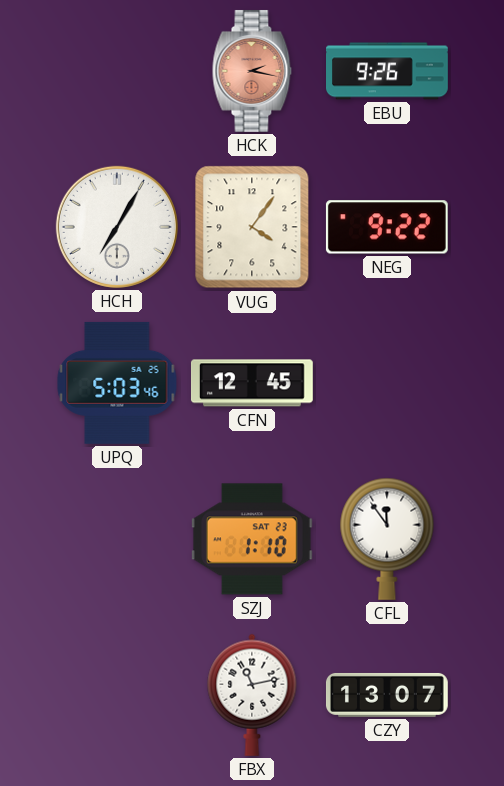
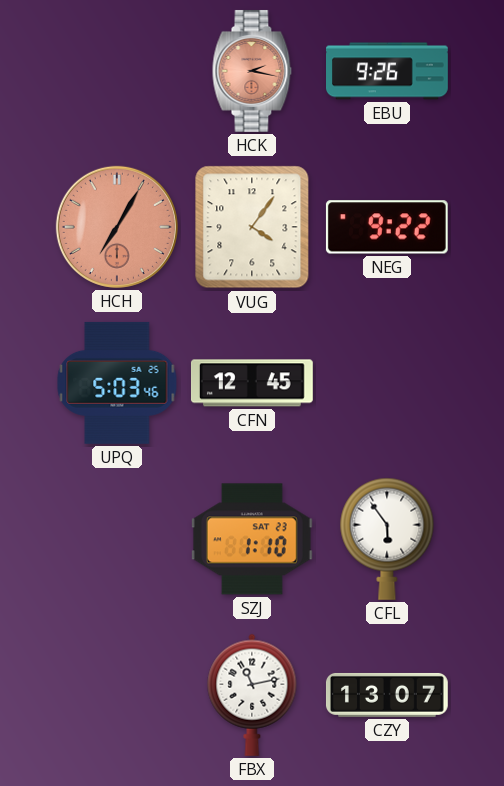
HCH dial: white -> salmon
CFL: 11:54 -> 5:54
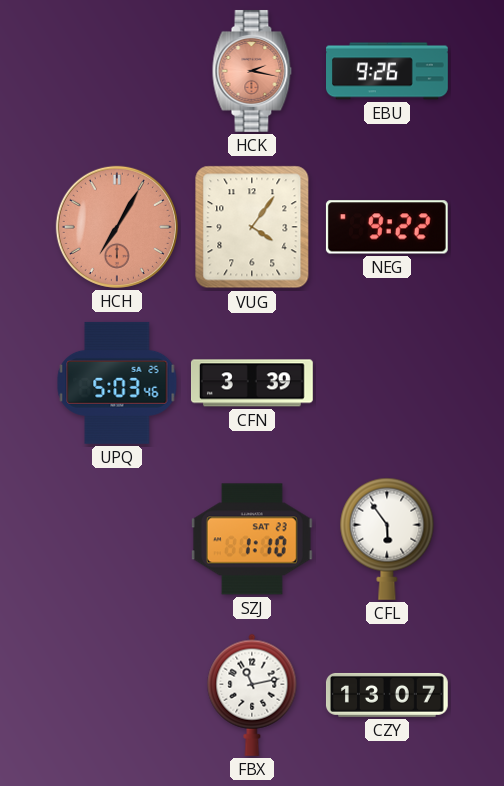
CFN: 12:45 -> 3:39
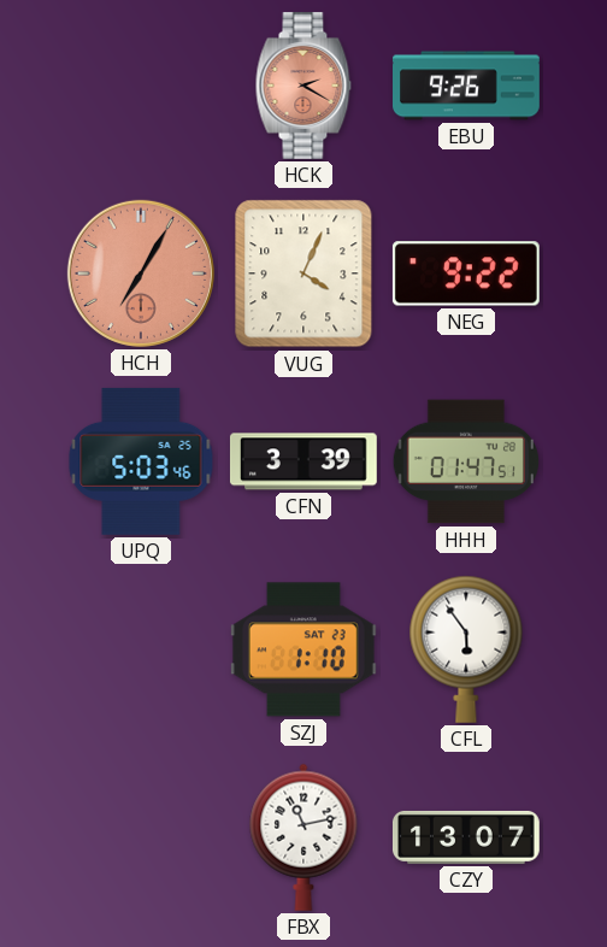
HCK: 2:17 -> 2:20
VUG: 4:06 -> 4:04
HHH: none -> 01:47
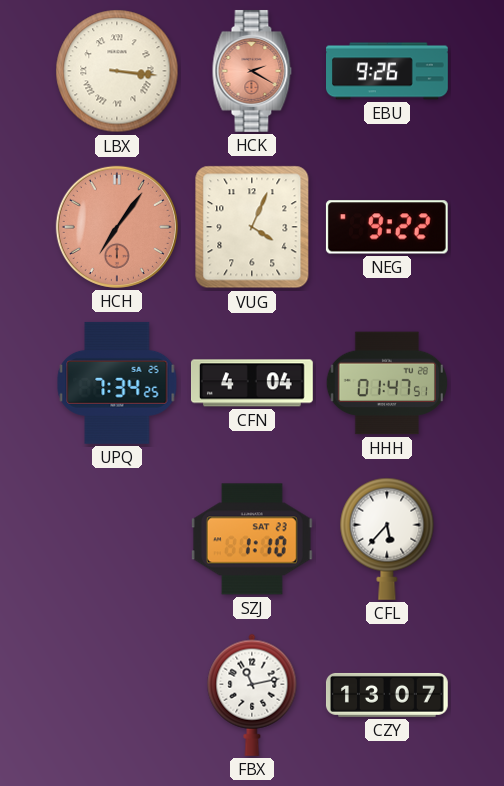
LBX: none -> 3:16
HCH: 7:05 -> 7:06
UPQ: 5:03 -> 7:34
CFN: 3:39 -> 4:04
CFL: 5:54 -> 5:37
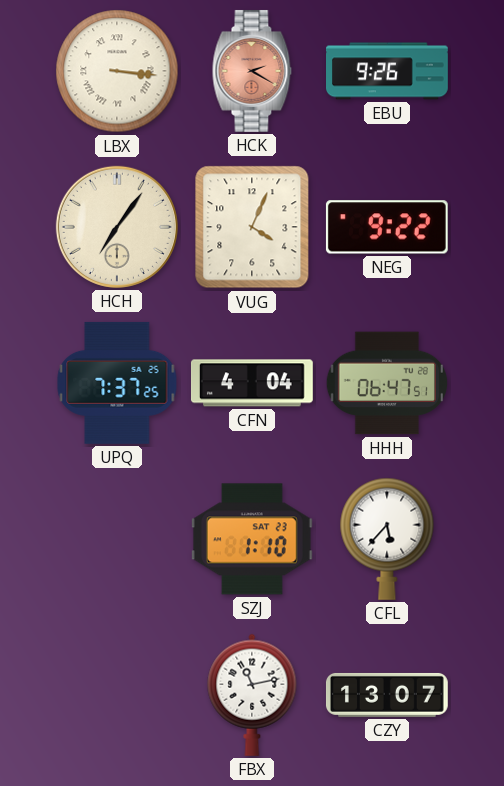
HCH dial: salmon -> cream
UPQ: 7:34 -> 7:37
HHH: 01:47 -> 06:47
